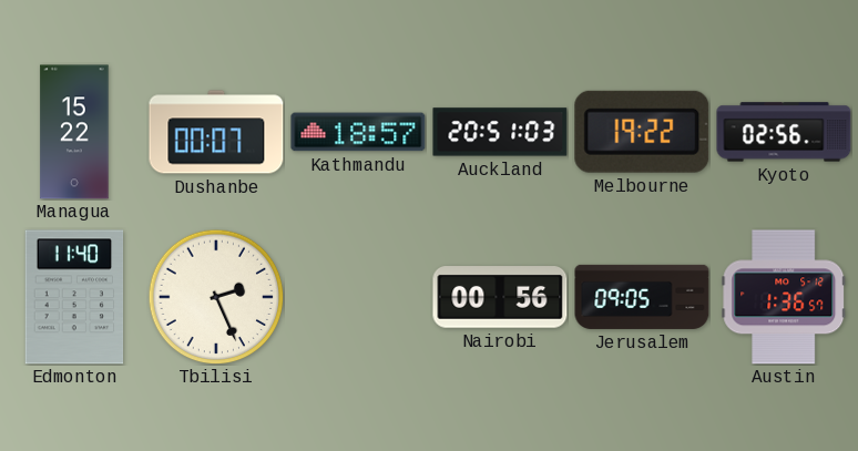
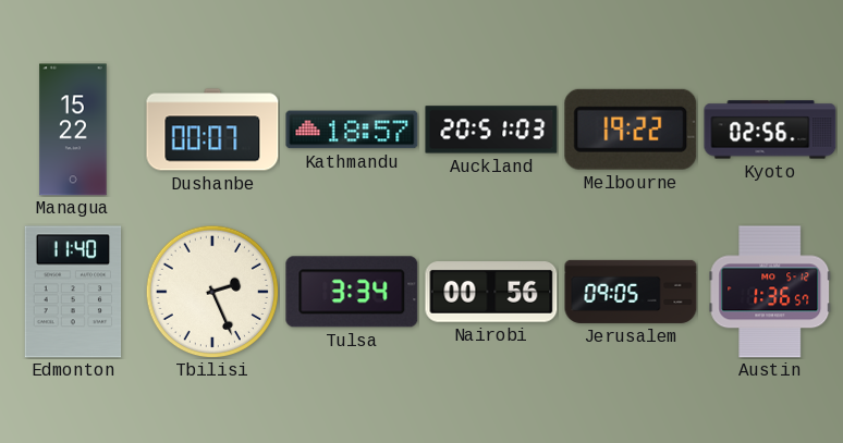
Tulsa: none -> 3:34
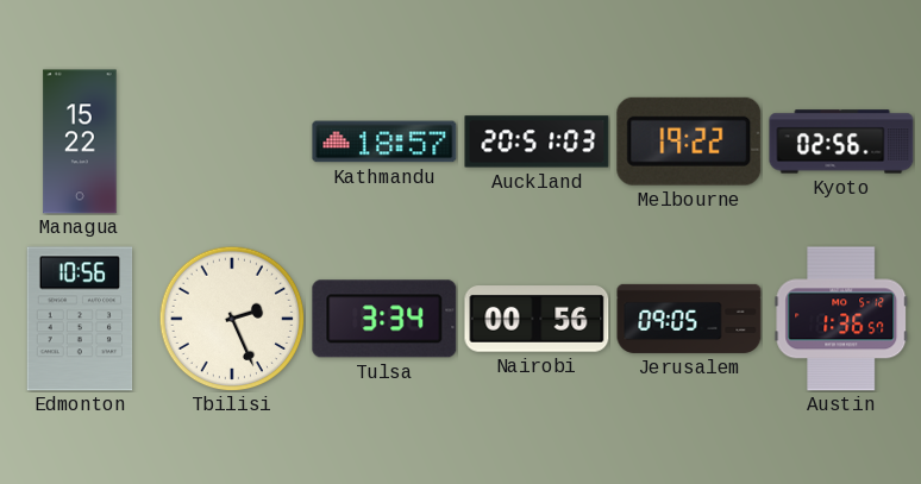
Dushanbe: 00:07 -> none
Edmonton: 11:40 -> 10:56
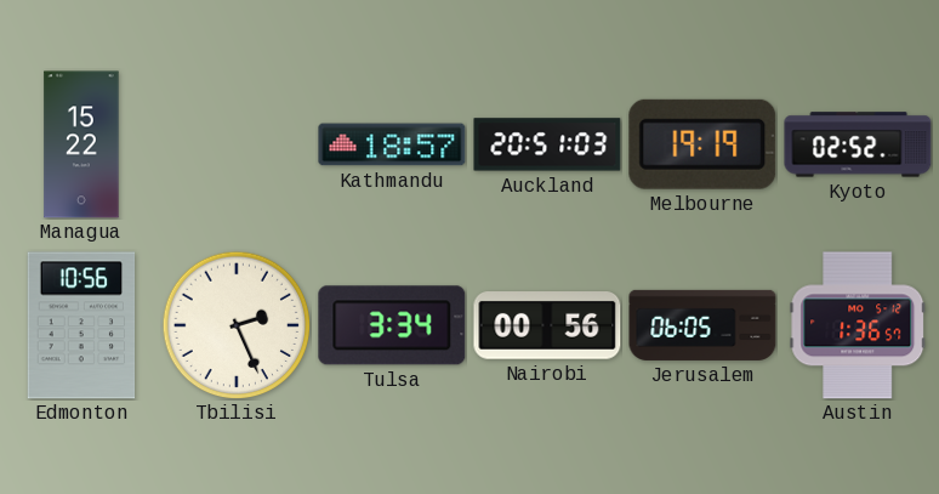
Melbourne: 19:22 -> 19:19
Kyoto: 02:56 -> 02:52
Jerusalem: 09:05 -> 06:05
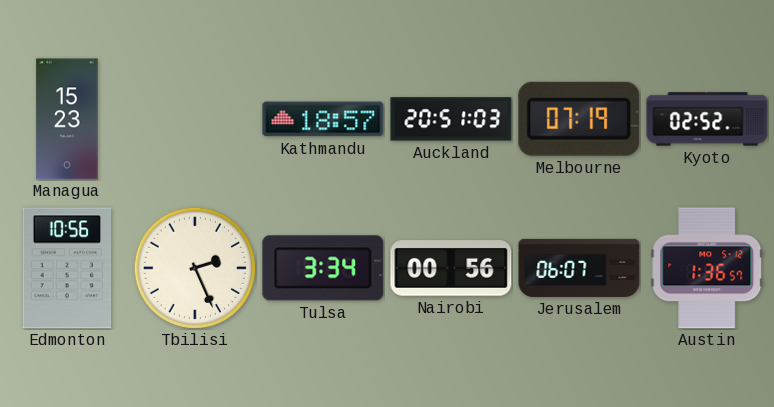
Managua: 15:22 -> 15:23
Melbourne: 19:19 -> 07:19
Jerusalem: 06:05 -> 06:07
